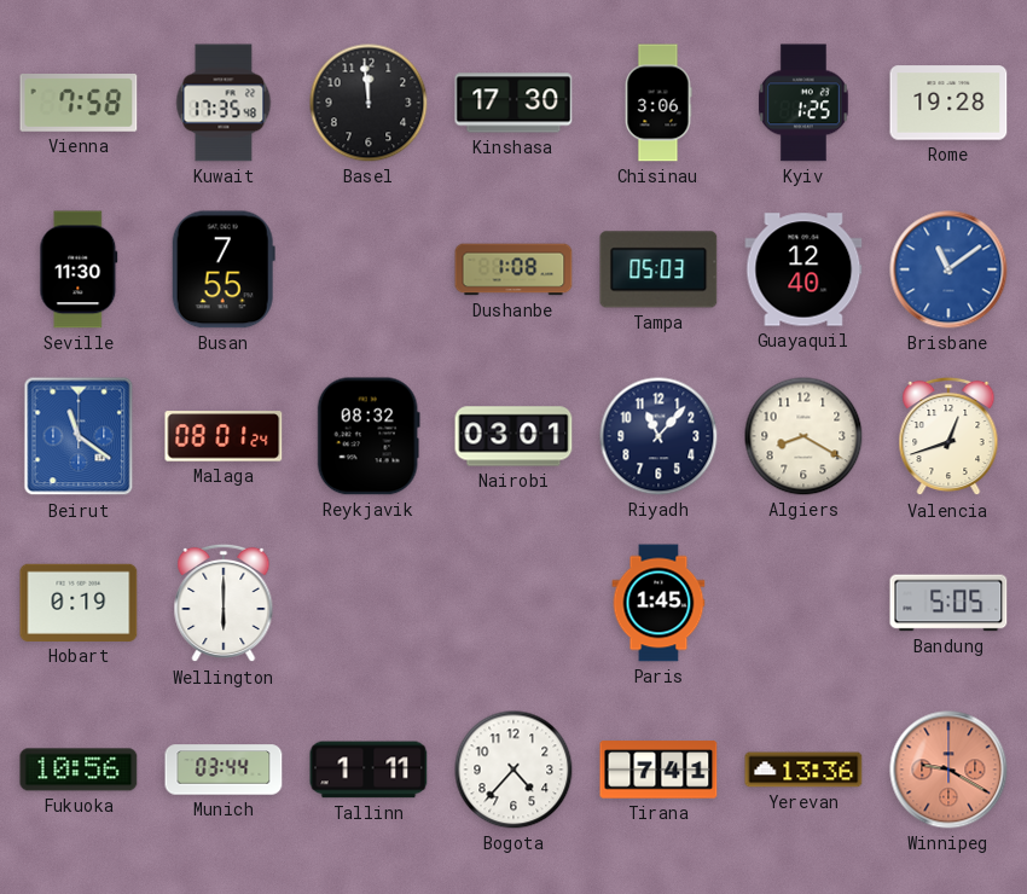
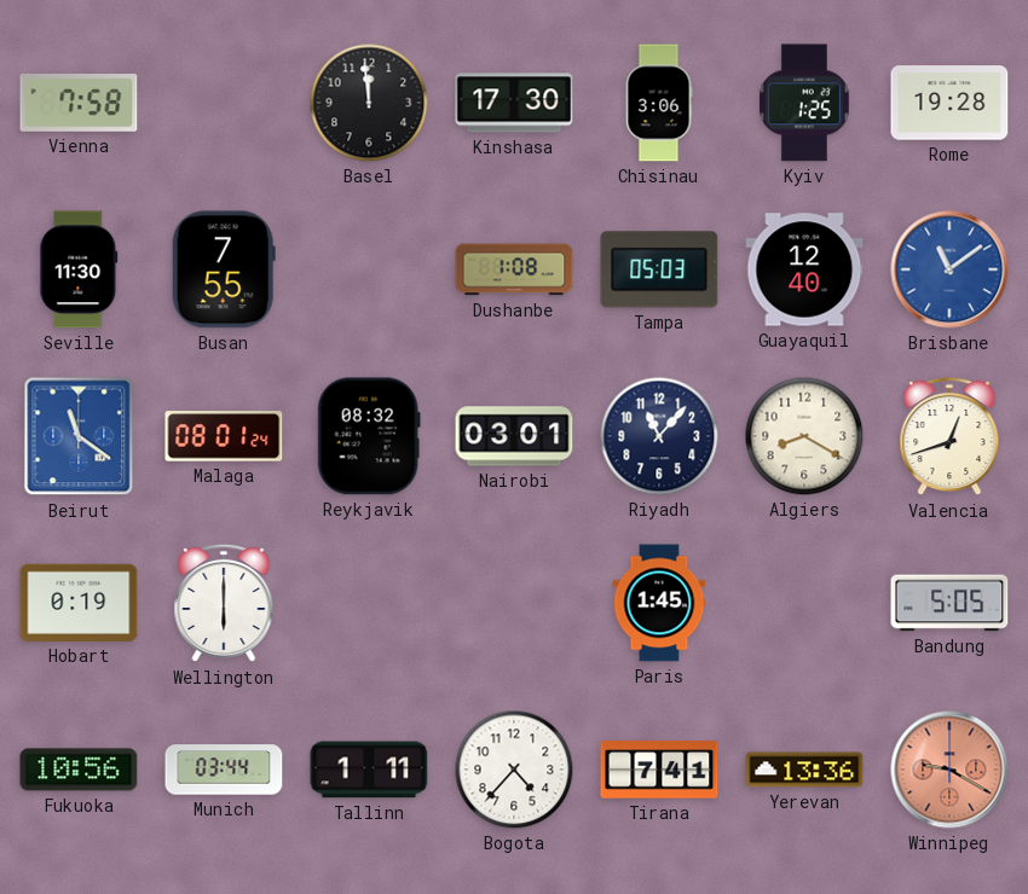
Kuwait: 17:35 -> none
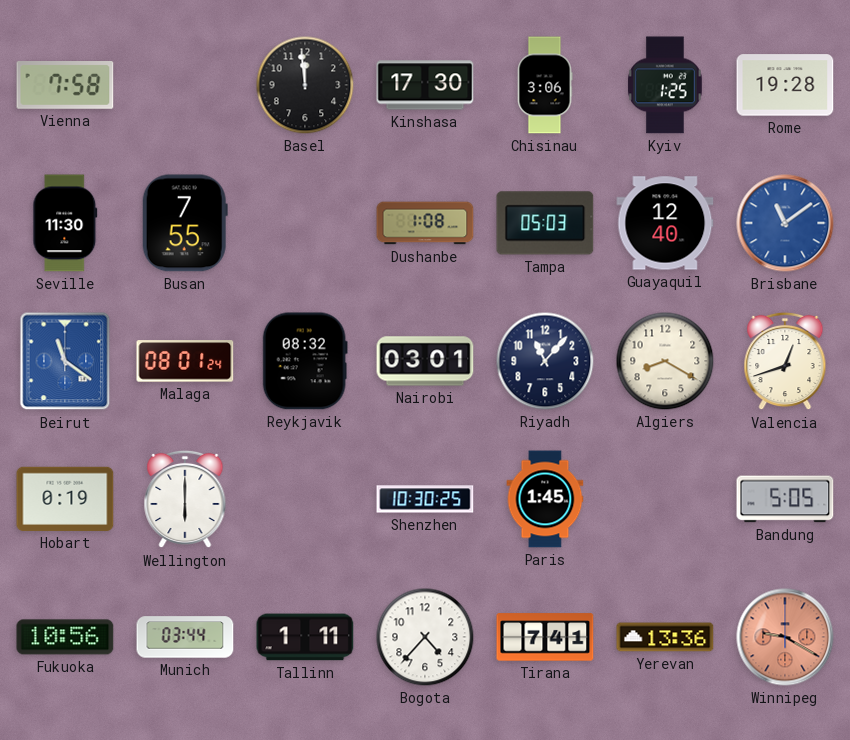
Shenzhen: none -> 10:30
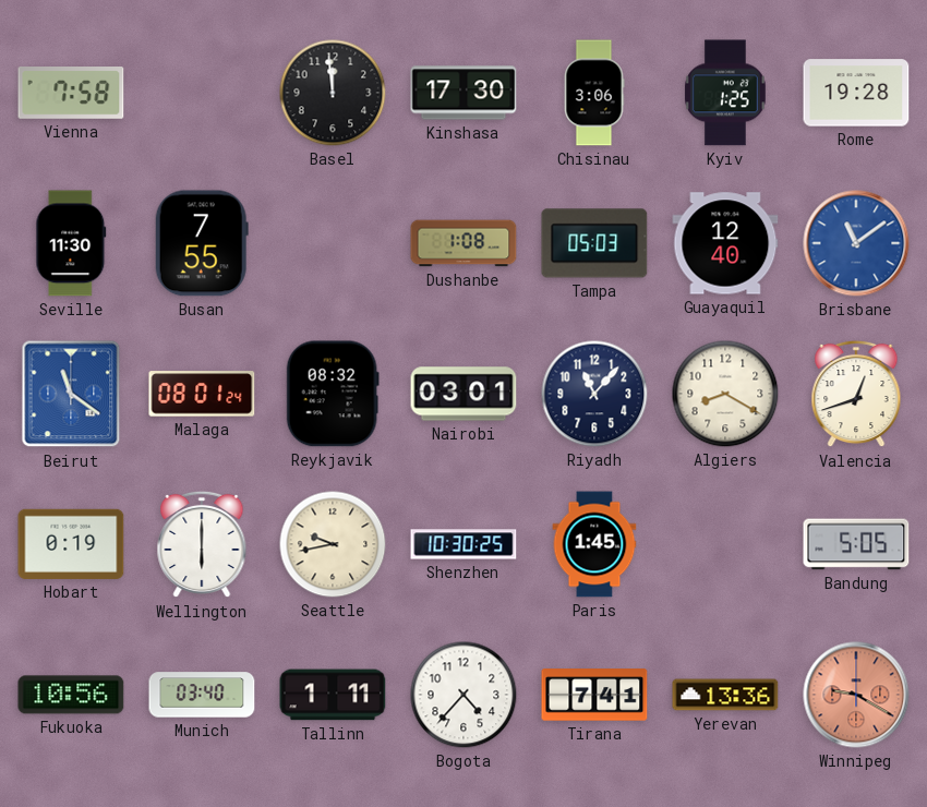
Seattle: none -> 9:43
Munich: 03:44 -> 03:40
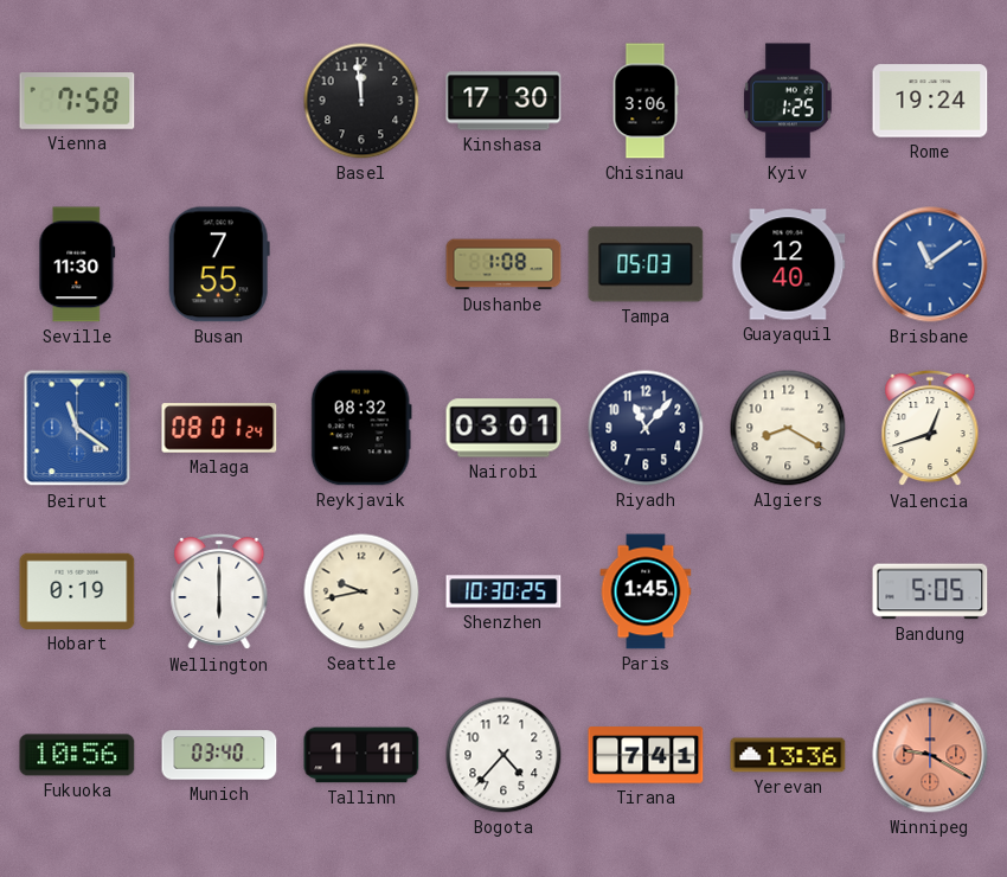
Rome: 19:28 -> 19:24
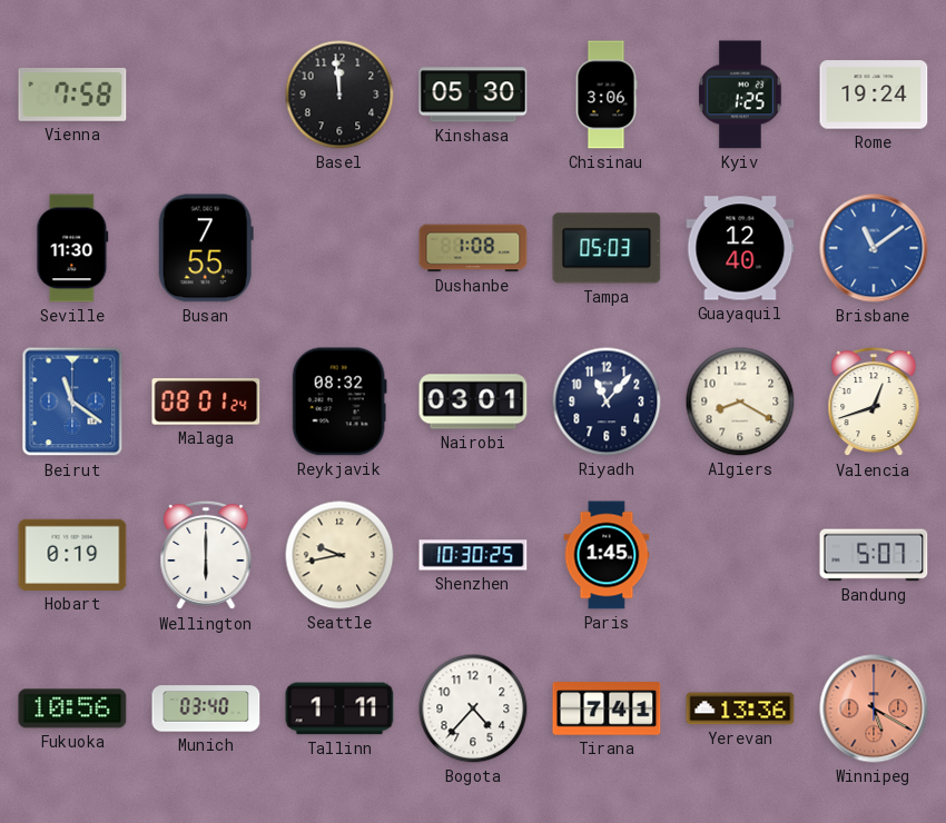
Kinshasa: 17:30 -> 05:30
Bandung: 5:05 -> 5:07
Winnipeg: 9:20 -> 5:20
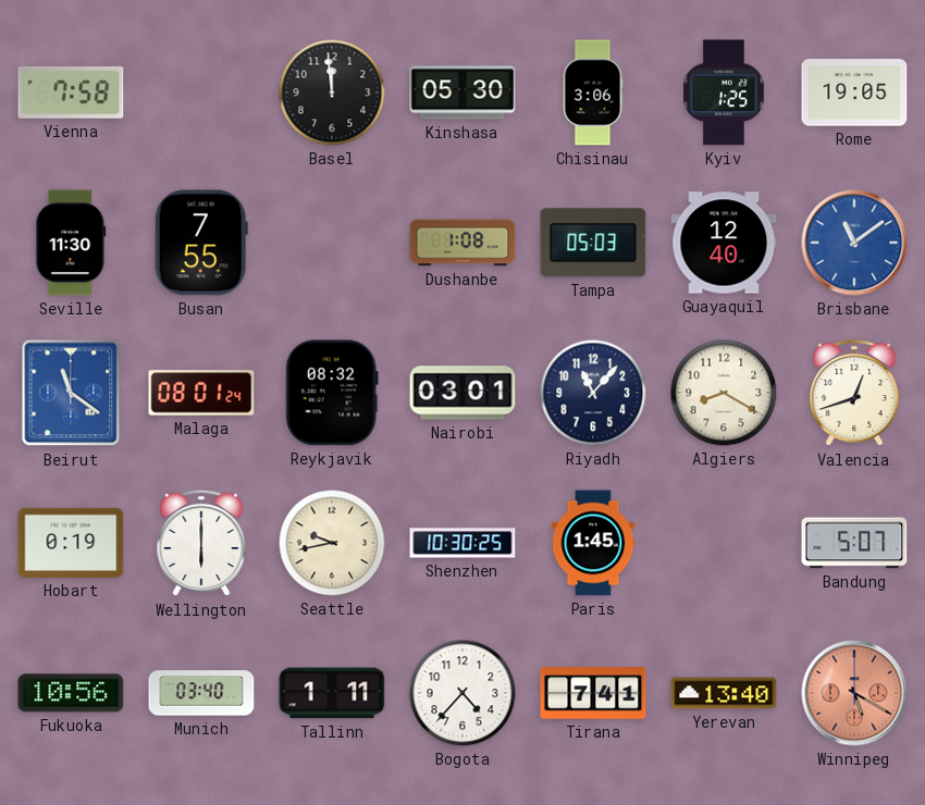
Rome: 19:24 -> 19:05
Yerevan: 13:36 -> 13:40
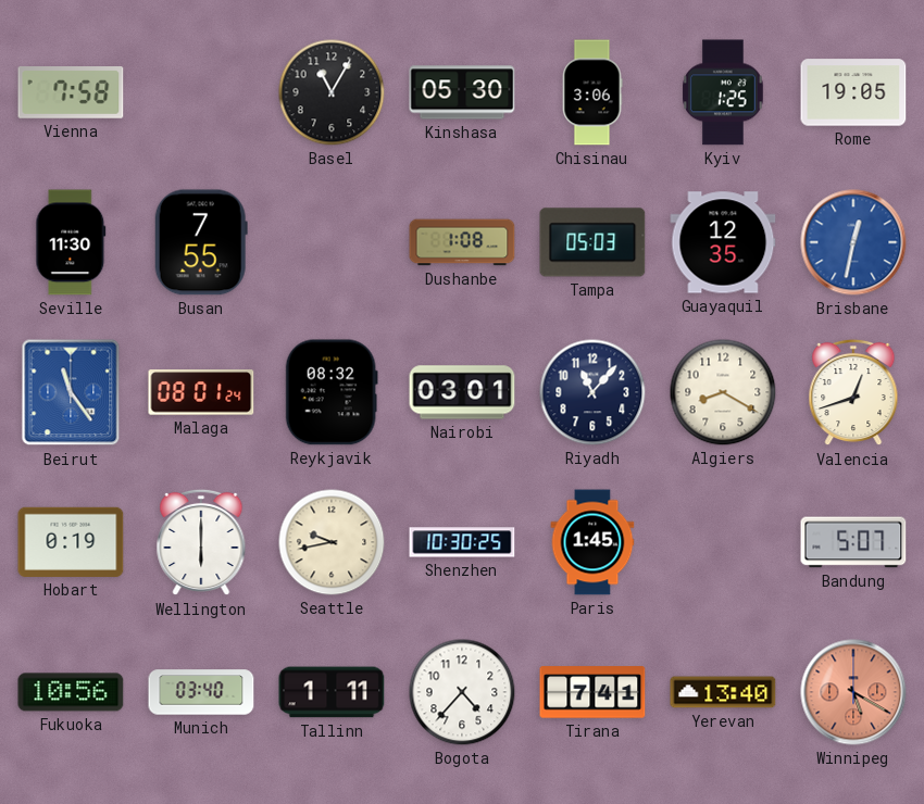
Basel: 11:59 -> 11:05
Guayaquil: 12:40 -> 12:35
Brisbane: 11:09 -> 12:32
Beirut: 11:21 -> 11:24
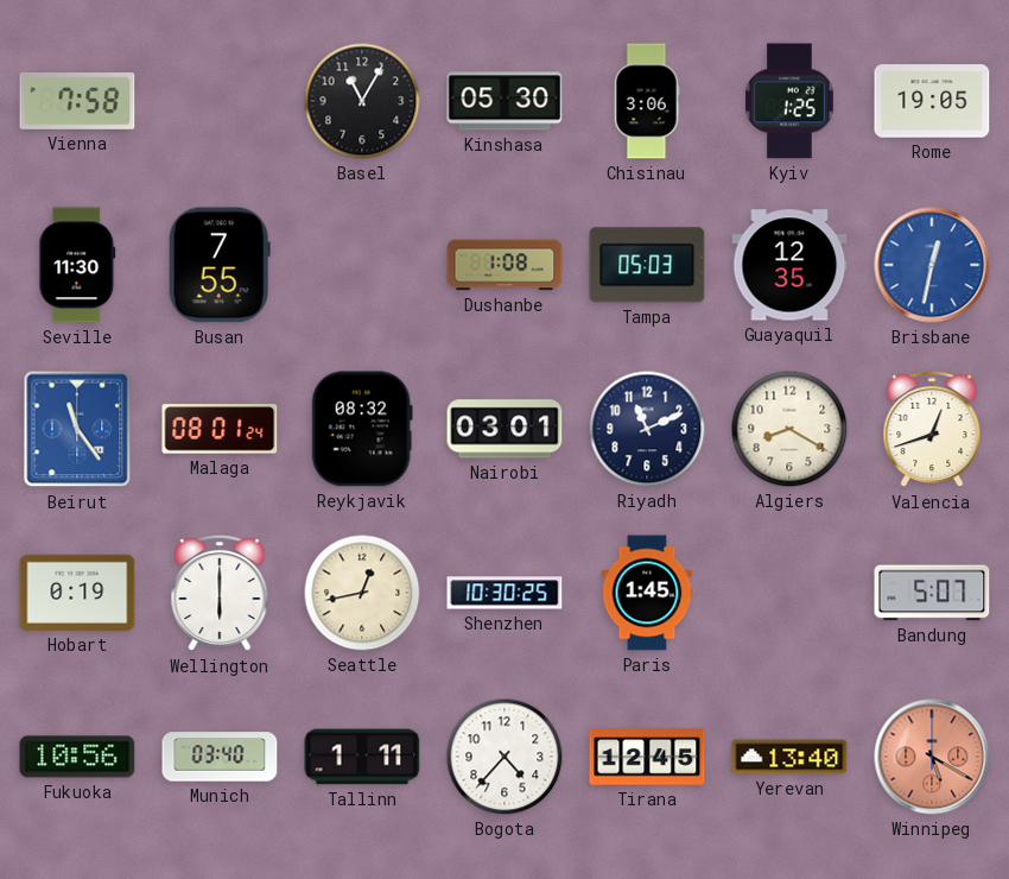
Riyadh: 11:07 -> 11:11
Seattle: 9:43 -> 12:43
Tirana: 7:41 -> 12:45
